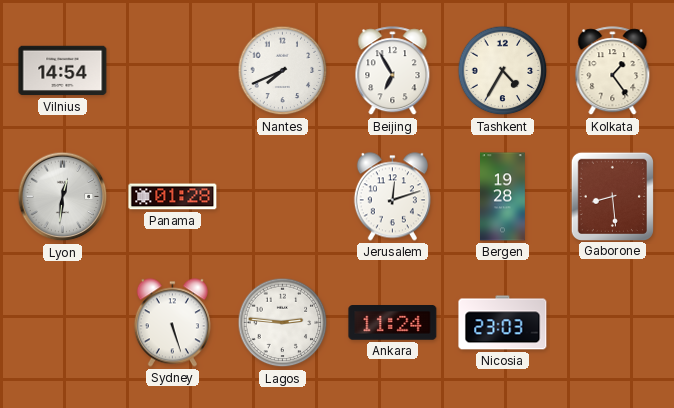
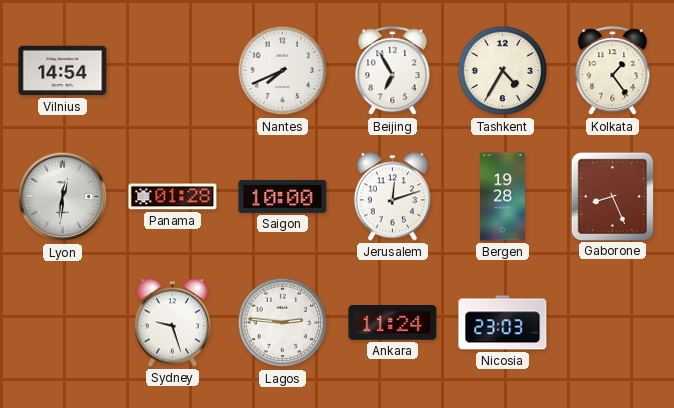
Saigon: none -> 10:00
Gaborone: 8:29 -> 8:26
Sydney: 5:27 -> 9:27
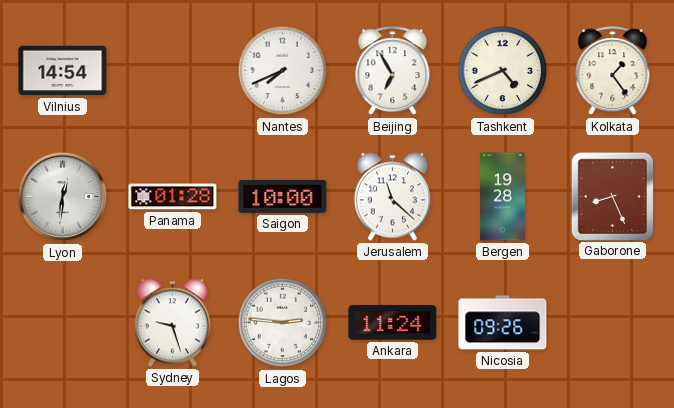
Tashkent: 4:35 -> 4:41
Jerusalem: 12:12 -> 11:22
Nicosia: 23:03 -> 09:26
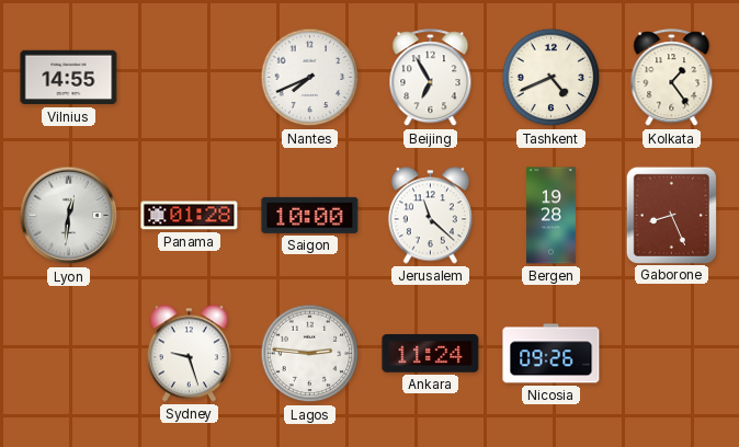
Vilnius: 14:54 -> 14:55
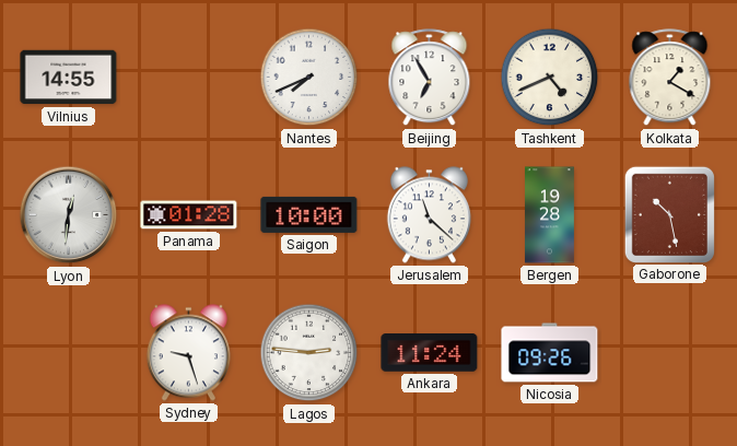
Kolkata: 1:24 -> 1:20
Gaborone: 8:26 -> 10:28
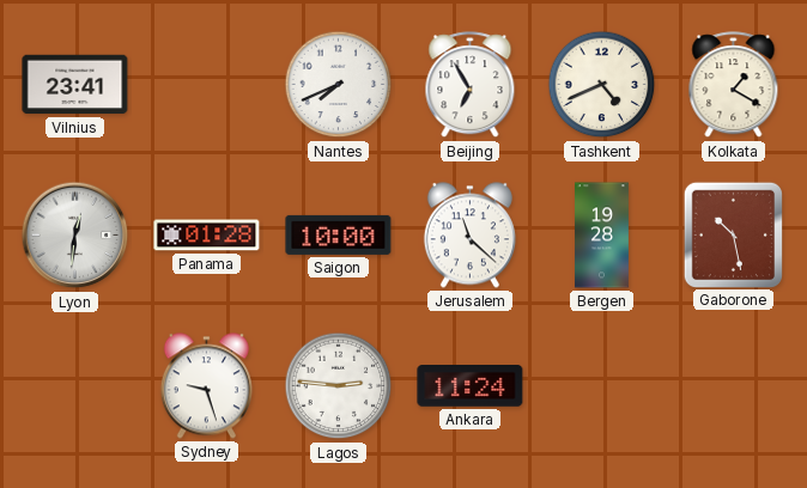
Vilnius: 14:55 -> 23:41
Nicosia: 09:26 -> none
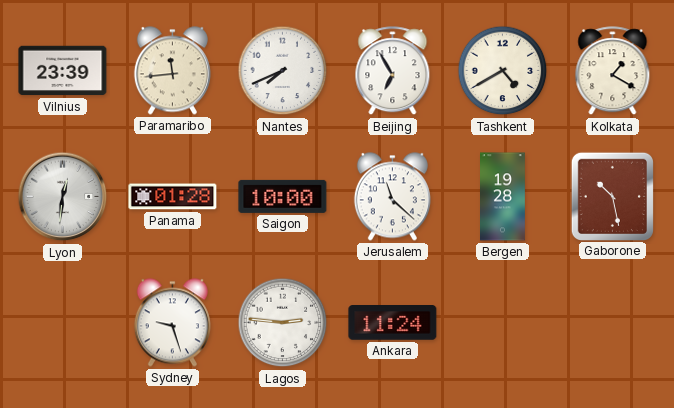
Vilnius: 23:41 -> 23:39
Paramaribo: none -> 11:44
Tashkent: 4:41 -> 4:40
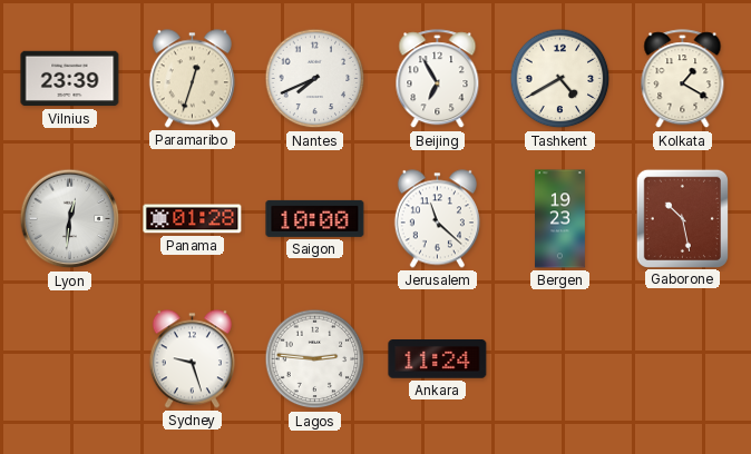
Paramaribo: 11:44 -> 12:33
Bergen: 19:28 -> 19:23
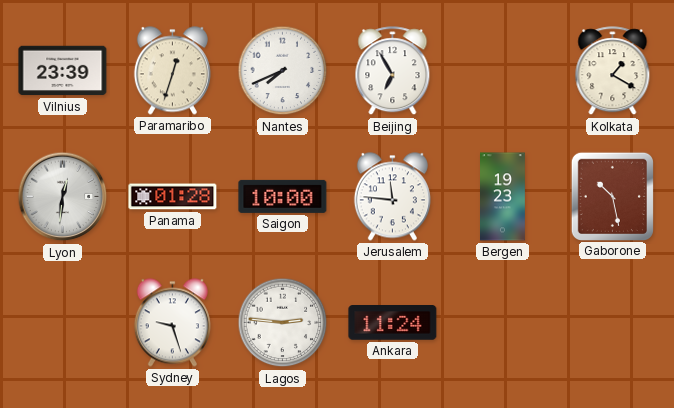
Tashkent: 4:40 -> none
Jerusalem: 11:22 -> 11:46
